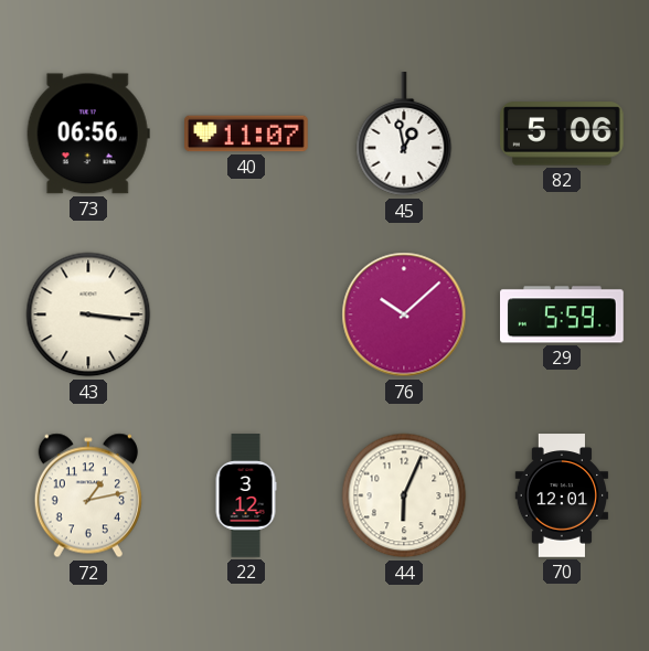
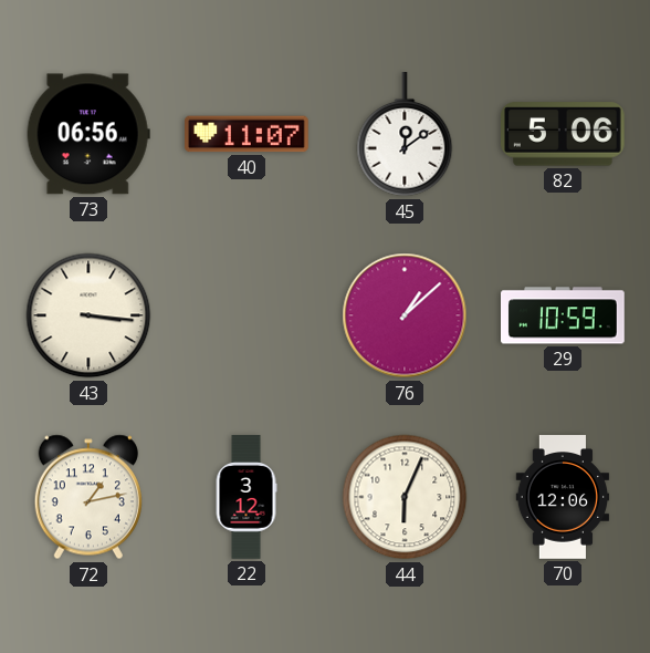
45: 12:58 -> 12:09
76: 10:08 -> 1:08
29: 5:59 -> 10:59
70: 12:01 -> 12:06
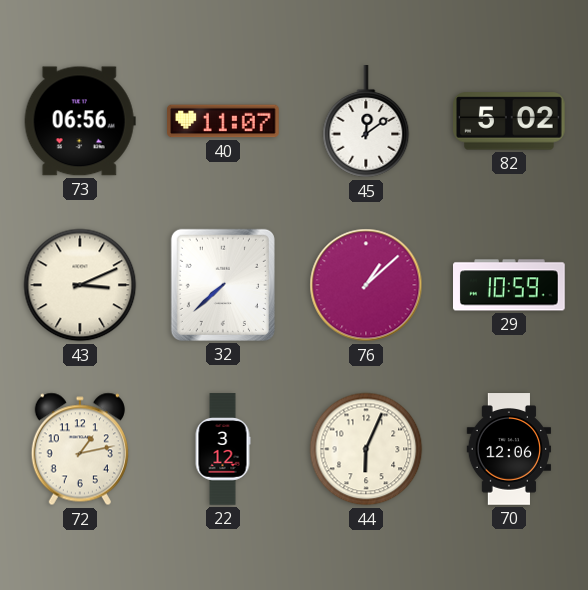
82: 5:06 -> 5:02
43: 3:16 -> 3:11
32: none -> 7:38
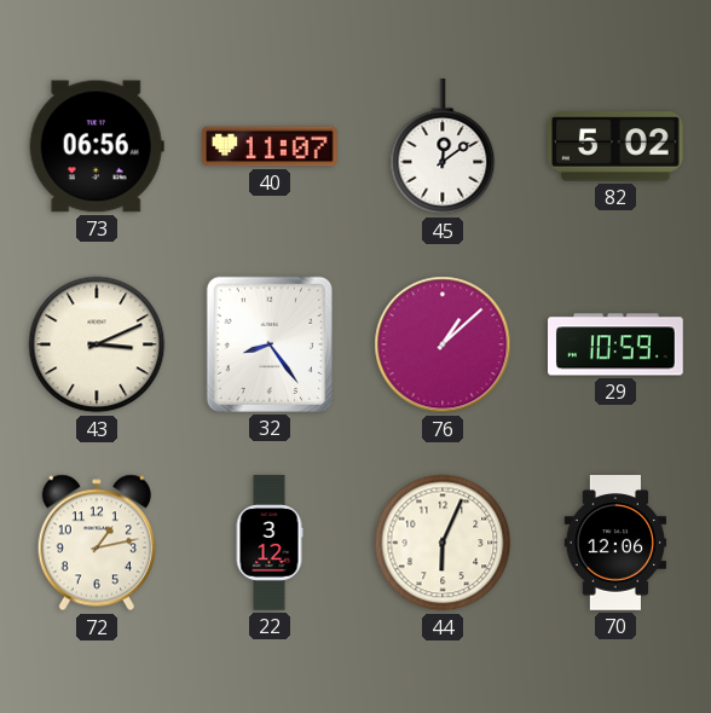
32: 7:38 -> 8:24
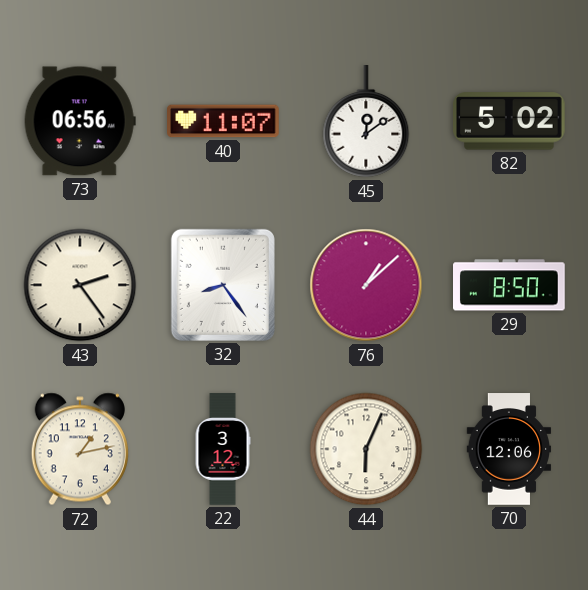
43: 3:11 -> 2:24
29: 10:59 -> 8:50
